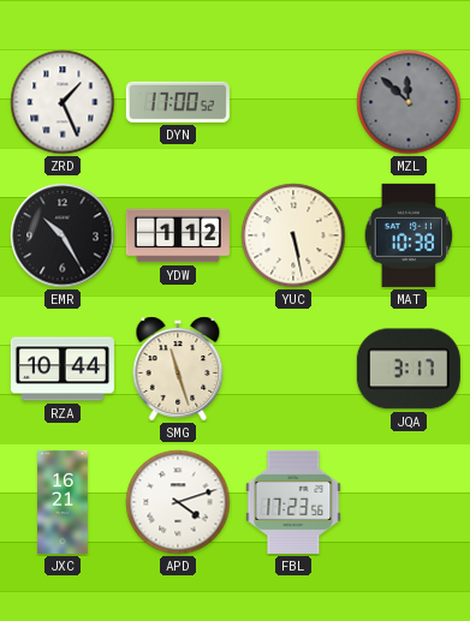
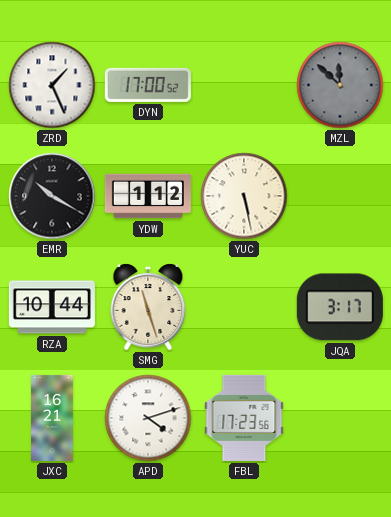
EMR: 10:25 -> 10:20
MAT: 10:38 -> none
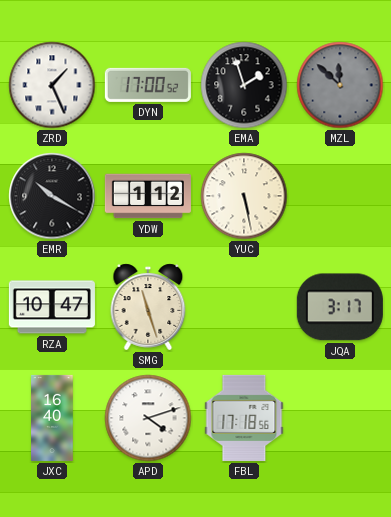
EMA: none -> 1:57
RZA: 10:44 -> 10:47
JXC: 16:21 -> 16:40
FBL: 17:23 -> 17:18
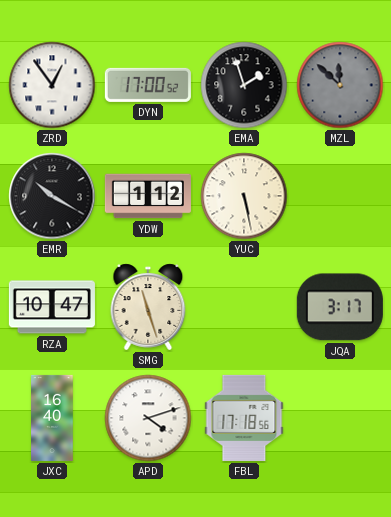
ZRD: 1:26 -> 12:54
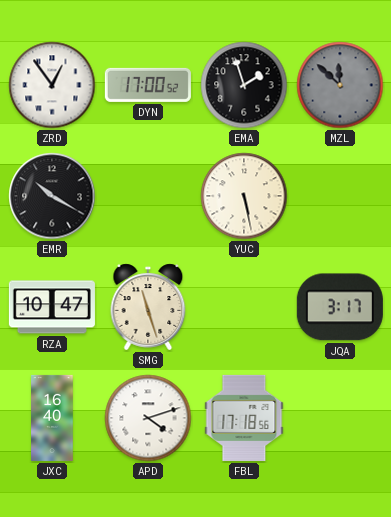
YDW: 1:12 -> none
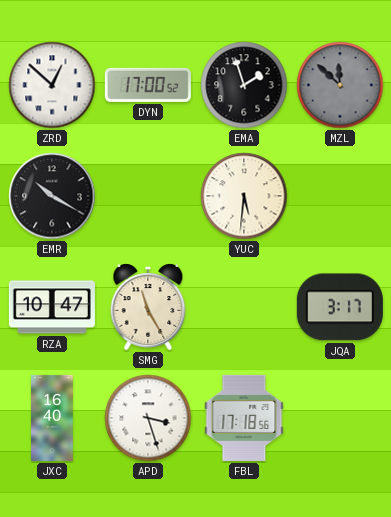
ZRD: 12:54 -> 12:52
YUC: 5:28 -> 5:31
SMG: 11:27 -> 11:25
APD: 4:12 -> 3:27
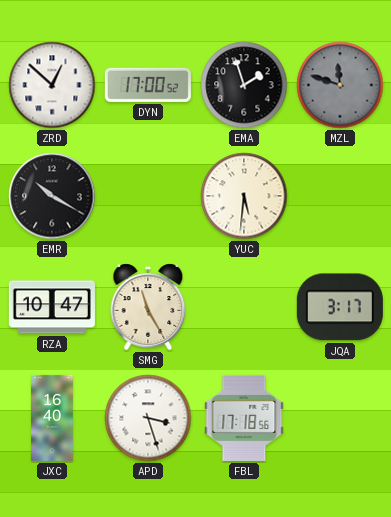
MZL: 11:52 -> 11:48
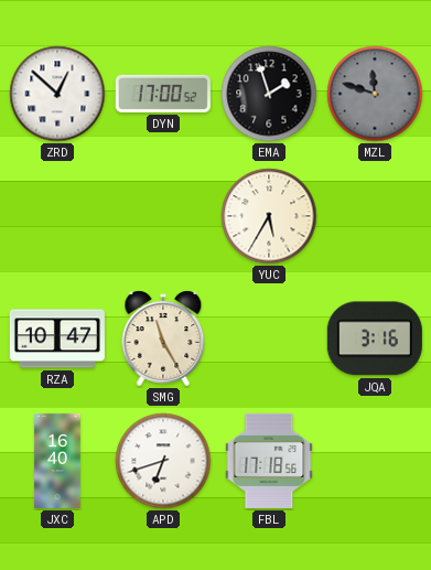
EMR: 10:20 -> none
YUC: 5:31 -> 5:35
JQA: 3:17 -> 3:16
APD: 3:27 -> 6:42
